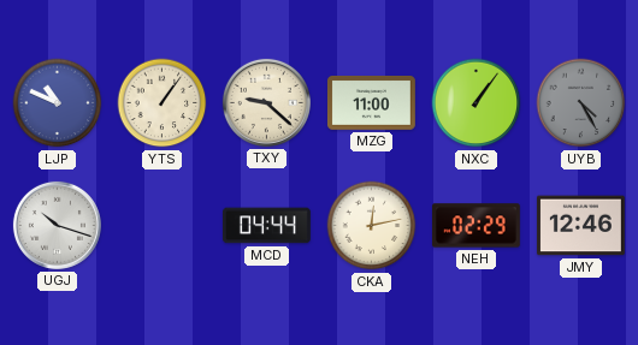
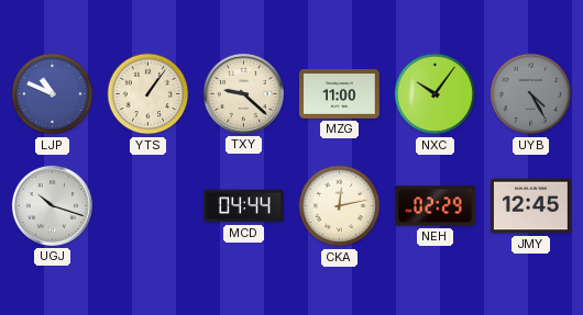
NXC: 1:06 -> 10:06
JMY: 12:46 -> 12:45
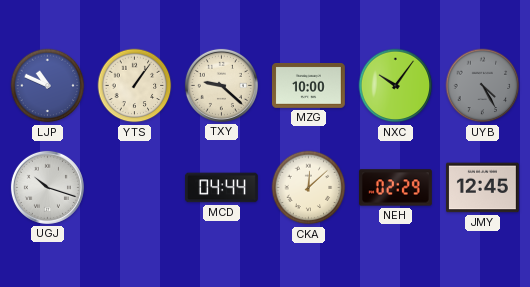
MZG: 11:00 -> 10:00
CKA: 12:13 -> 12:08
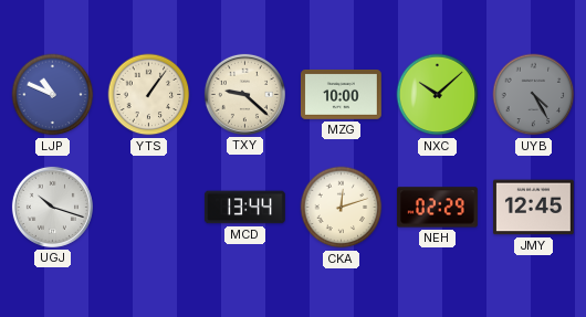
NXC: 10:06 -> 10:08
MCD: 04:44 -> 13:44
CKA: 12:08 -> 12:12
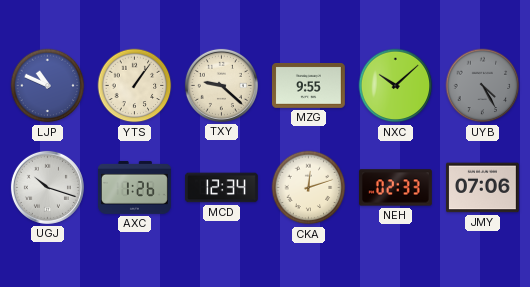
MZG: 10:00 -> 9:55
AXC: none -> 1:26
MCD: 13:44 -> 12:34
NEH: 02:29 -> 02:33
JMY: 12:45 -> 07:06
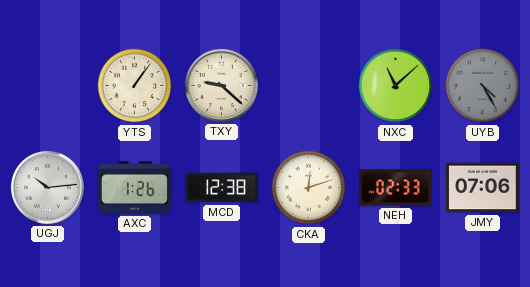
LJP: 10:49 -> none
MZG: 9:55 -> none
NXC: 10:08 -> 11:08
UGJ: 10:18 -> 10:14
MCD: 12:34 -> 12:38
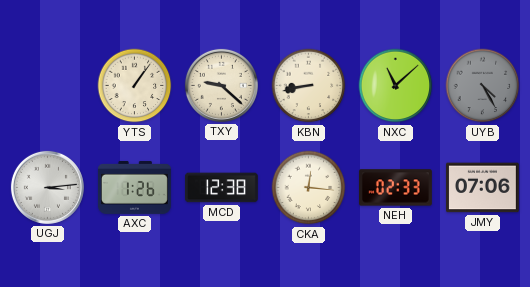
KBN: none -> 8:43
UGJ: 10:14 -> 3:14
CKA: 12:12 -> 12:16
